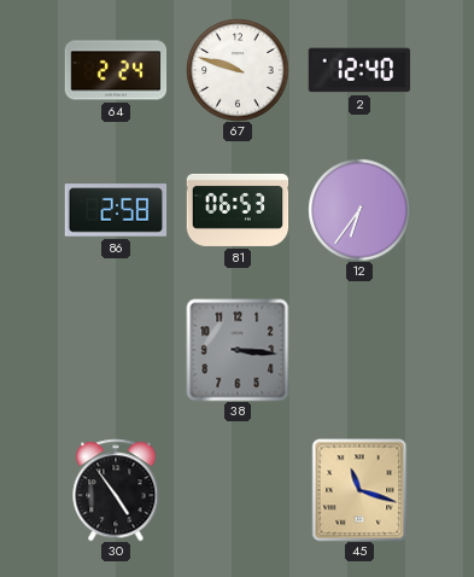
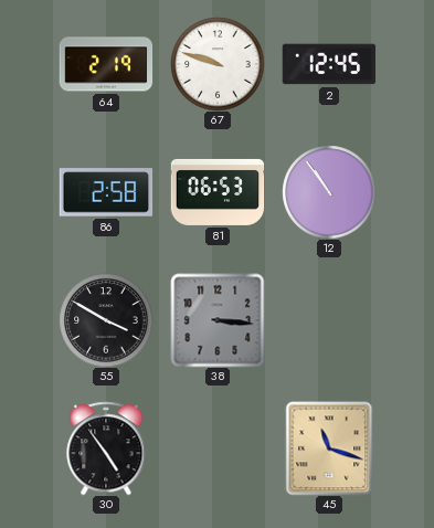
64: 2:24 -> 2:19
2: 12:40 -> 12:45
12: 6:36 -> 10:54
55: none -> 3:50
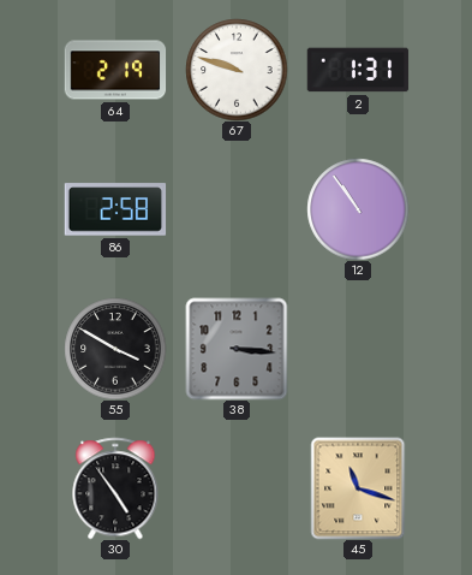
2: 12:45 -> 1:31
81: 06:53 -> none
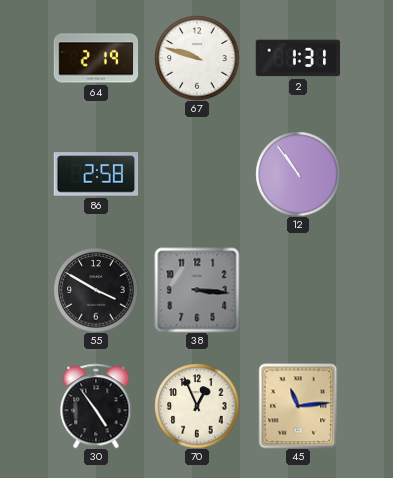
70: none -> 12:56
45: 11:18 -> 11:14
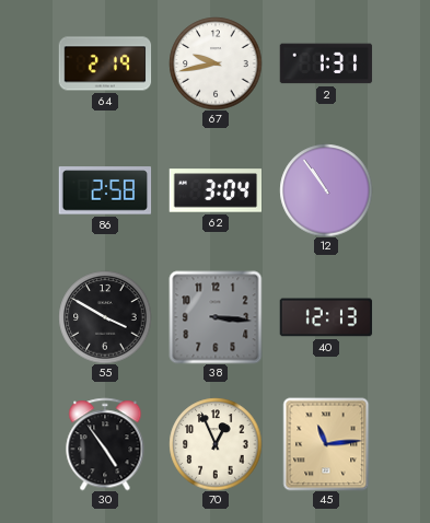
67: 9:48 -> 9:43
62: none -> 3:04
40: none -> 12:13
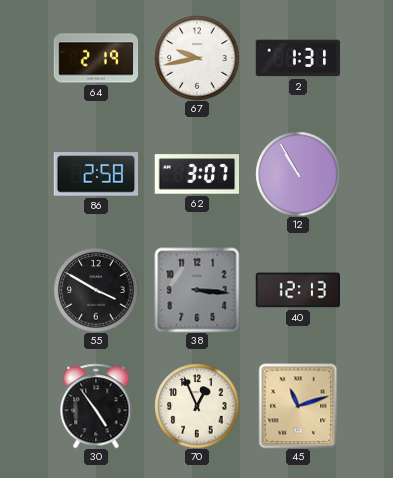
62: 3:04 -> 3:07
12: 10:54 -> 10:55
45: 11:14 -> 11:12
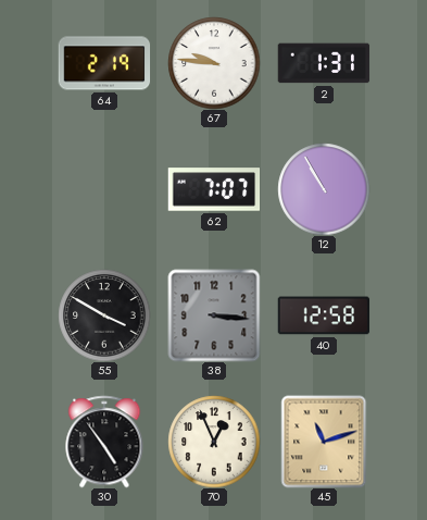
67: 9:43 -> 9:46
86: 2:58 -> none
62: 3:07 -> 7:07
40: 12:13 -> 12:58
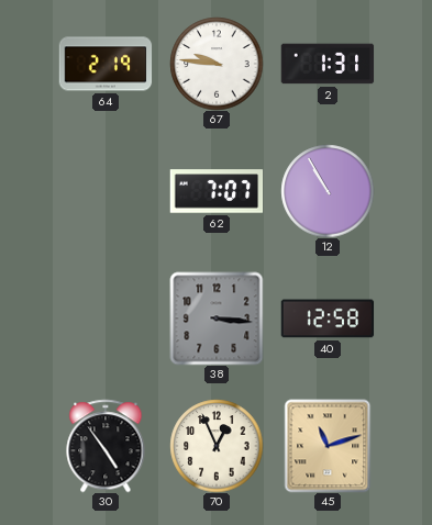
55: 3:50 -> none
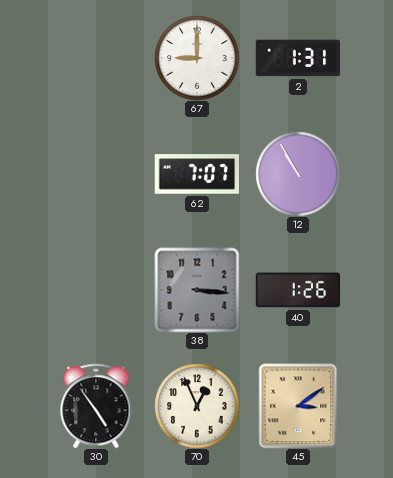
64: 2:19 -> none
67: 9:46 -> 9:00
40: 12:58 -> 1:26
45: 11:12 -> 3:09
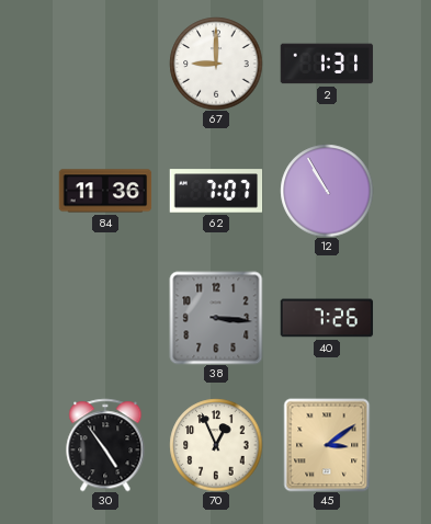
84: none -> 11:36
40: 1:26 -> 7:26
